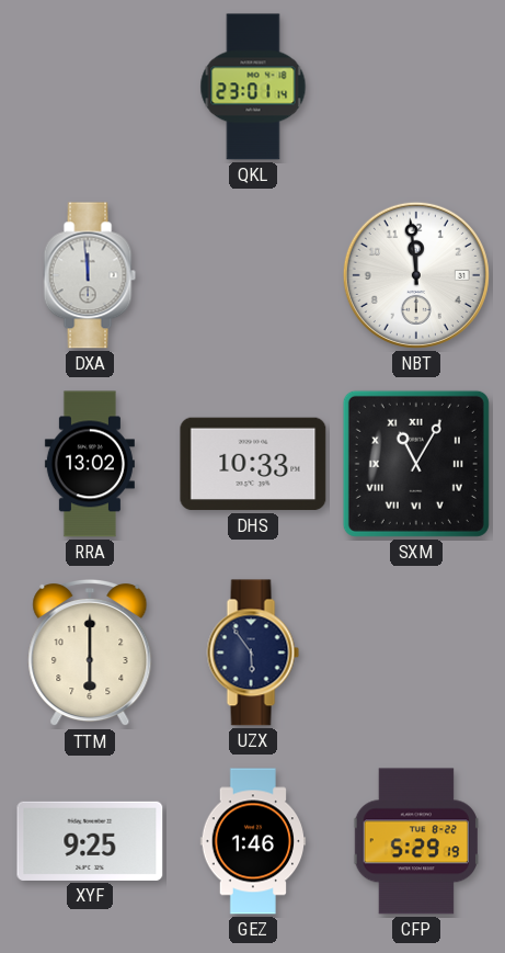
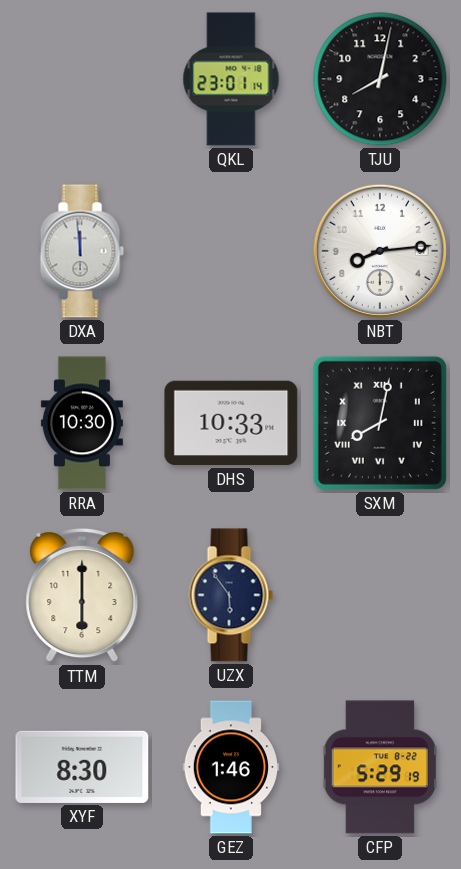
TJU: none -> 8:02
NBT: 11:59 -> 8:14
RRA: 13:02 -> 10:30
SXM: 11:05 -> 8:02
XYF: 9:25 -> 8:30
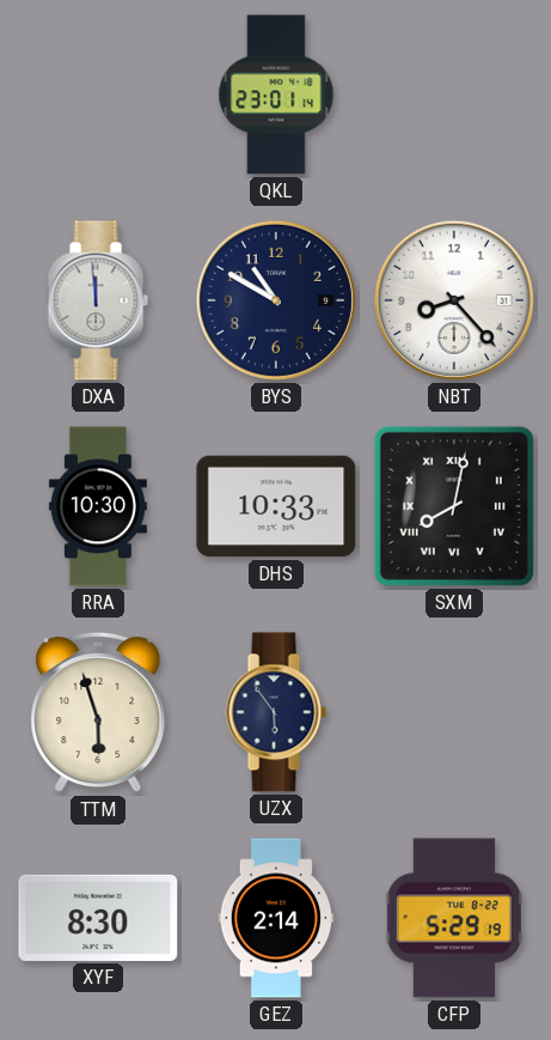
TJU: 8:02 -> none
BYS: none -> 10:50
NBT: 8:14 -> 8:23
TTM: 6:00 -> 5:57
GEZ: 1:46 -> 2:14
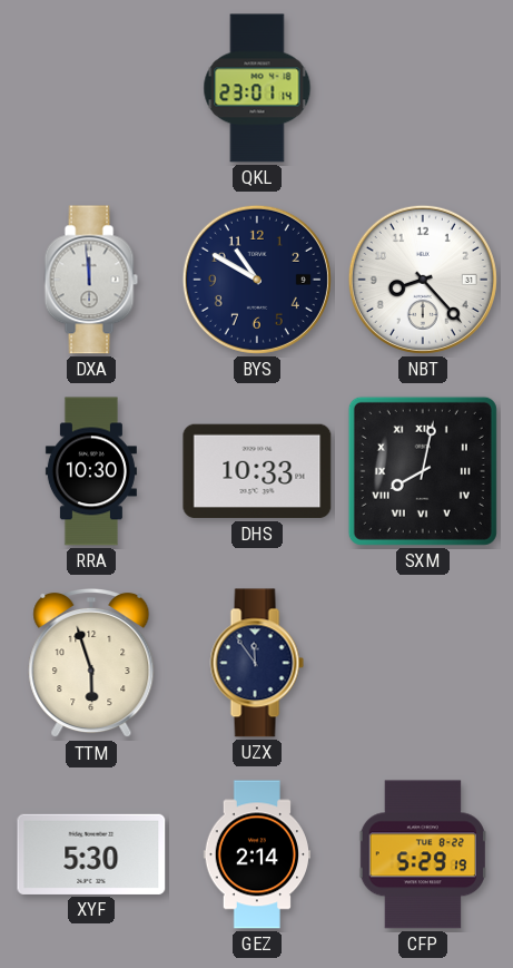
UZX: 5:54 -> 11:54
XYF: 8:30 -> 5:30
